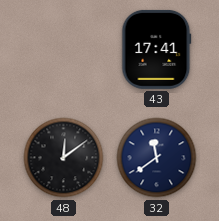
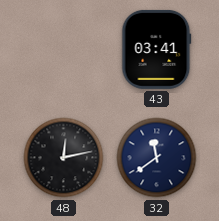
43: 17:41 -> 03:41
48: 12:09 -> 12:13
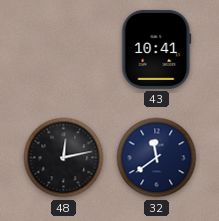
43: 03:41 -> 10:41
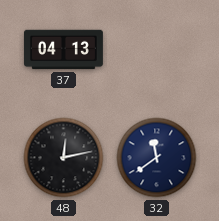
37: none -> 04:13
43: 10:41 -> none
